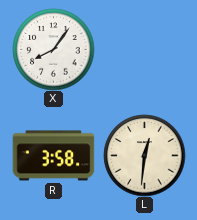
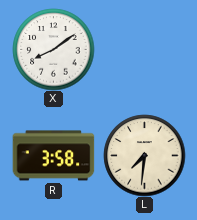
X: 8:06 -> 8:09
L: 12:31 -> 7:31
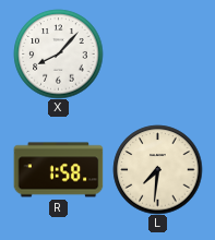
X: 8:09 -> 8:07
R: 3:58 -> 1:58
